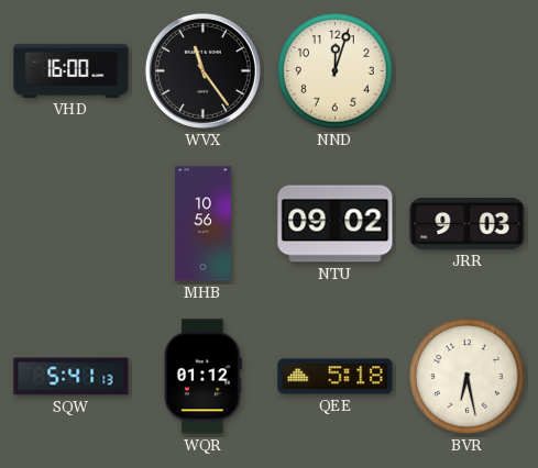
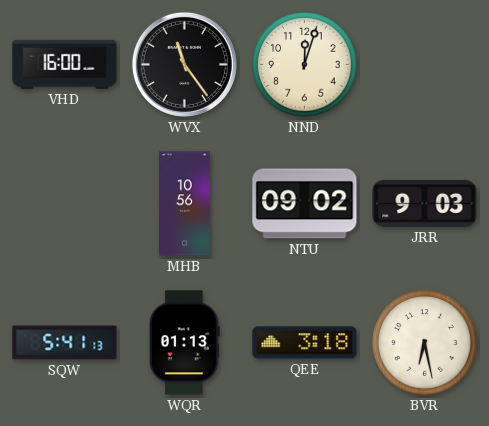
WQR: 01:12 -> 01:13
QEE: 5:18 -> 3:18
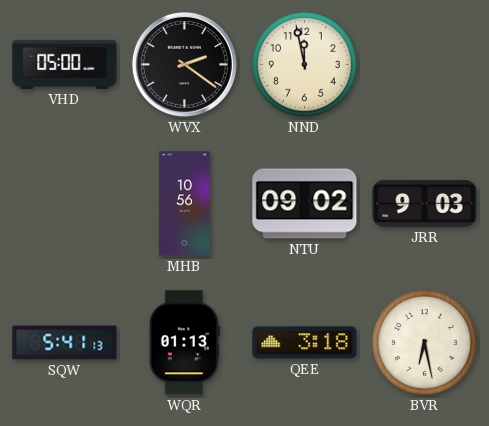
VHD: 16:00 -> 05:00
WVX: 11:24 -> 2:21
NND: 12:03 -> 11:58
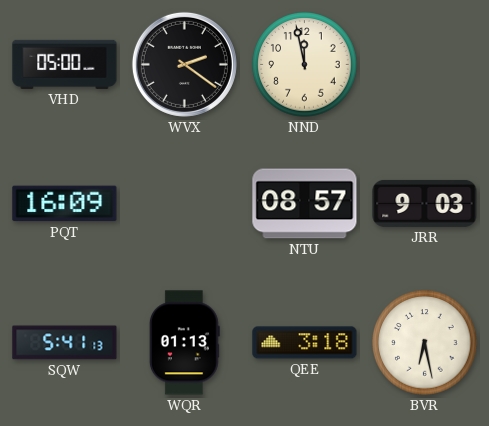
PQT: none -> 16:09
MHB: 10:56 -> none
NTU: 09:02 -> 08:57
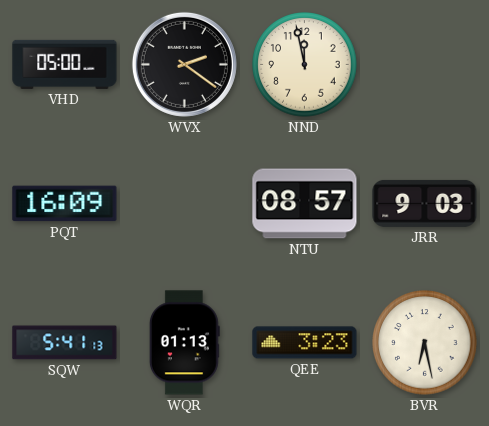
QEE: 3:18 -> 3:23
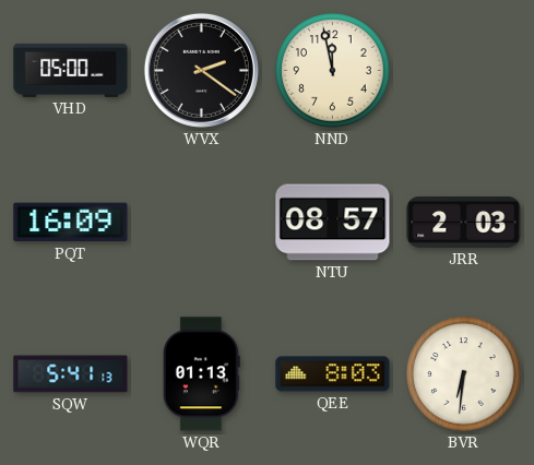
JRR: 9:03 -> 2:03
QEE: 3:23 -> 8:03
BVR: 6:28 -> 6:31
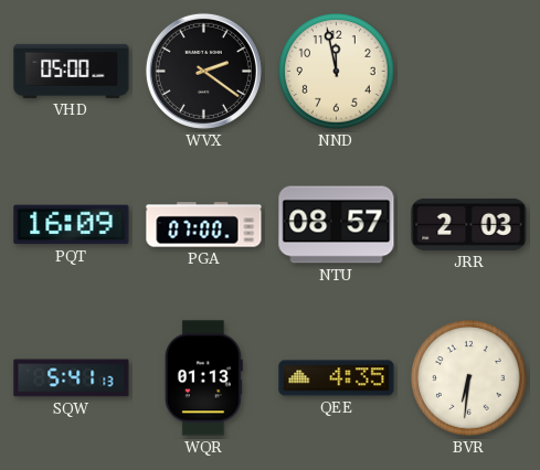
PGA: none -> 07:00
QEE: 8:03 -> 4:35
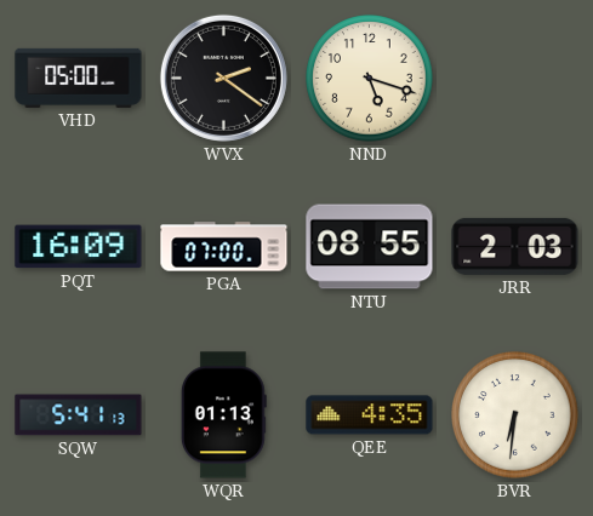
NND: 11:58 -> 5:18
NTU: 08:57 -> 08:55
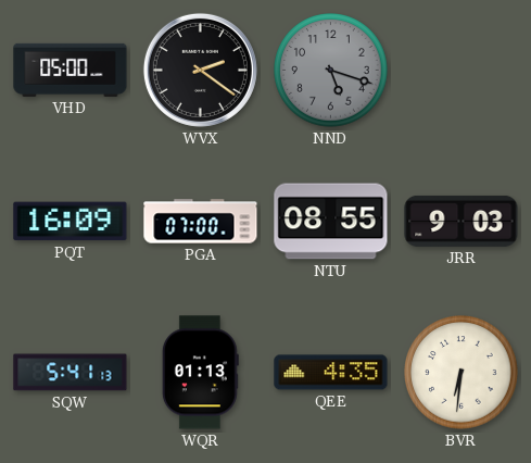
NND dial: cream -> grey
JRR: 2:03 -> 9:03
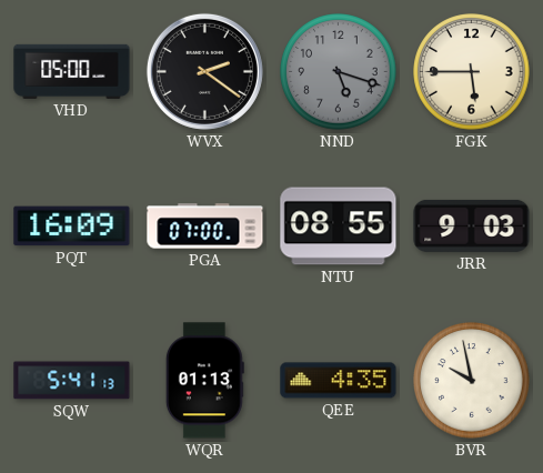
FGK: none -> 5:45
BVR: 6:31 -> 9:58
